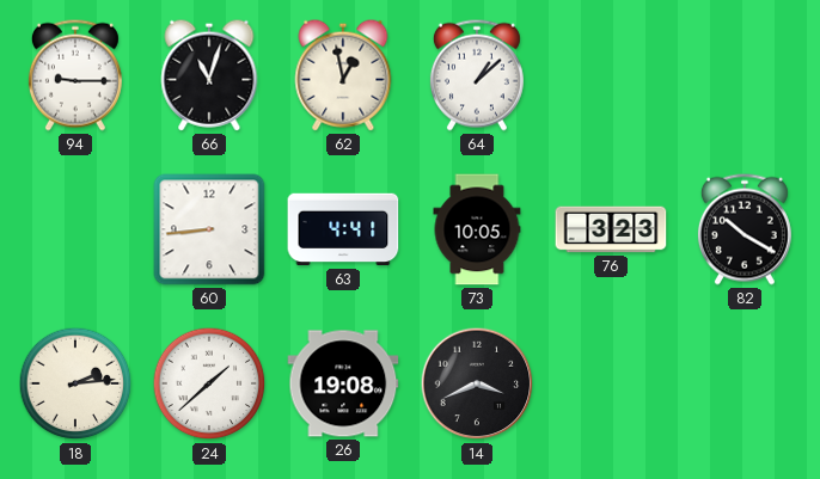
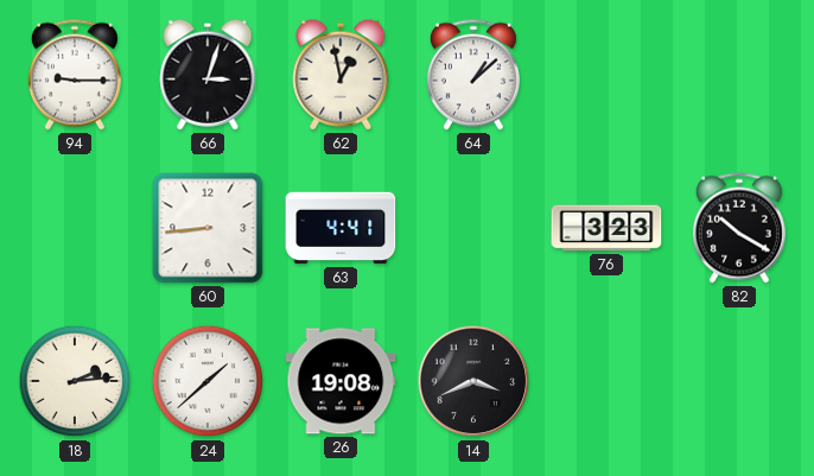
66: 11:03 -> 3:03
73: 10:05 -> none
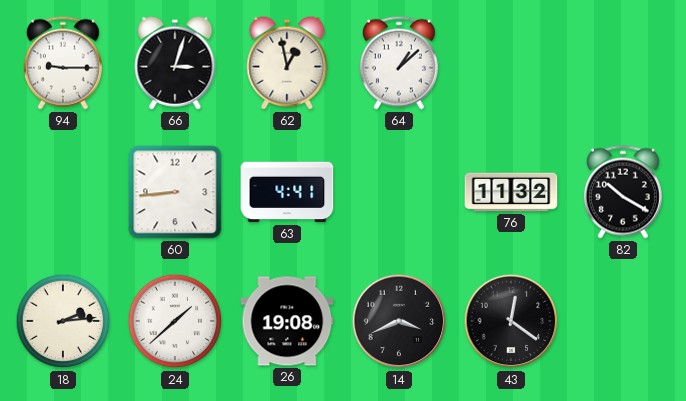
76: 3:23 -> 11:32
43: none -> 12:21
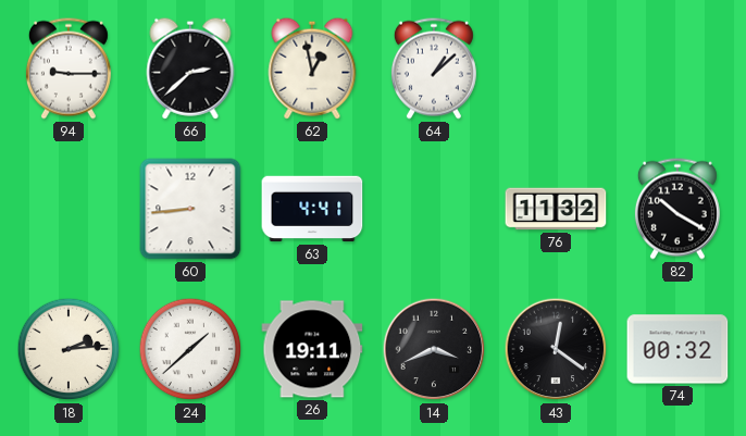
66: 3:03 -> 2:38
26: 19:08 -> 19:11
74: none -> 00:32
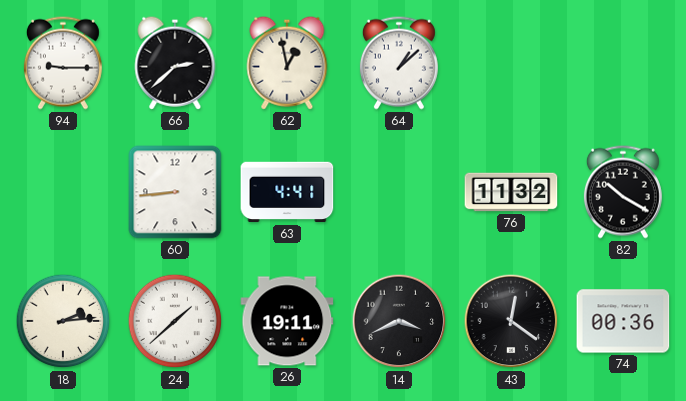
74: 00:32 -> 00:36
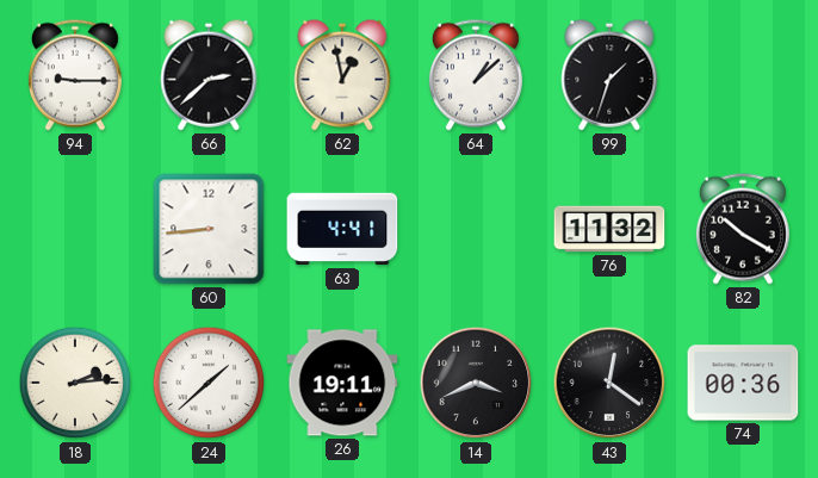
99: none -> 1:33
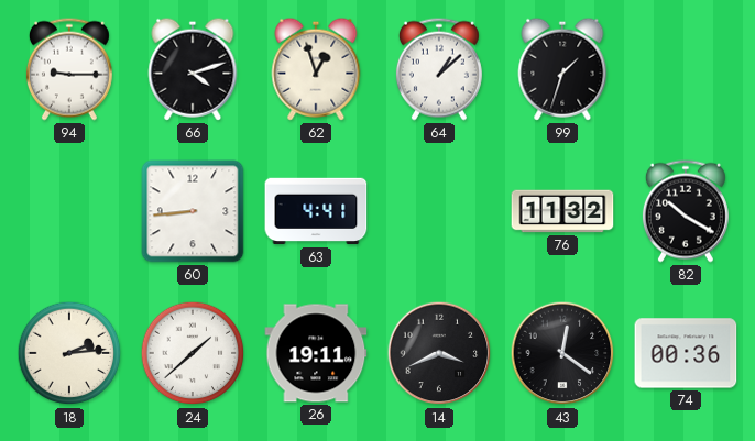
66: 2:38 -> 4:12
62: 12:58 -> 12:57
